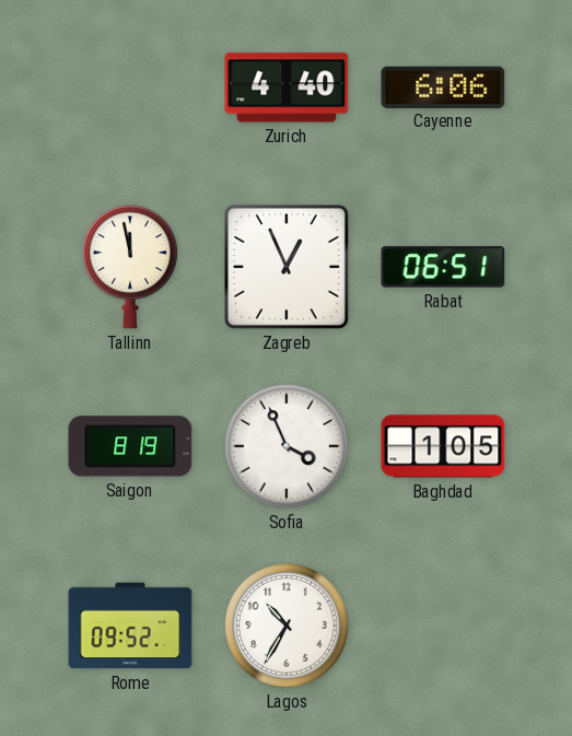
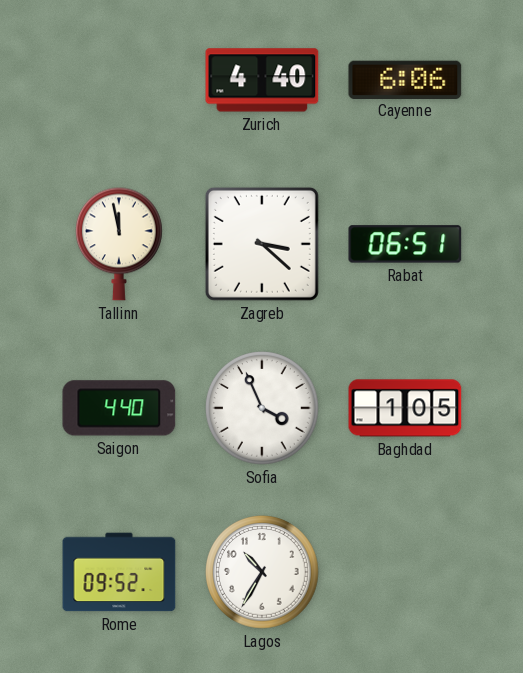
Zagreb: 12:56 -> 3:22
Saigon: 8:19 -> 4:40
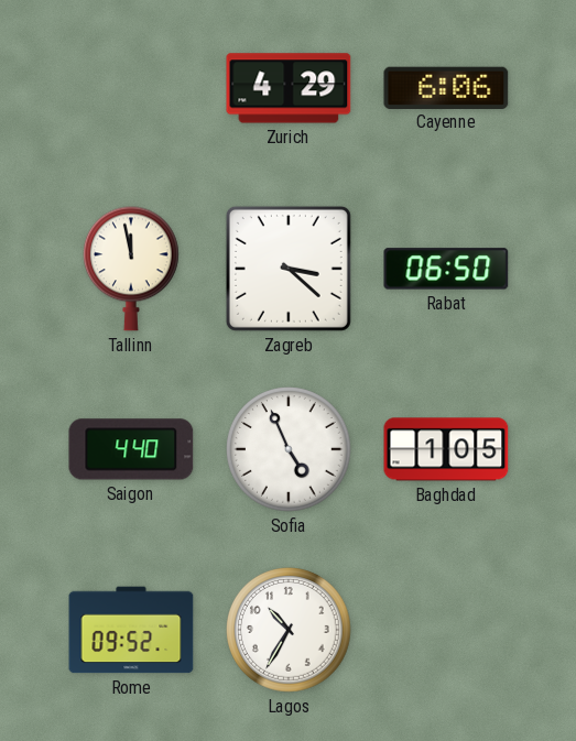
Zurich: 4:40 -> 4:29
Rabat: 06:51 -> 06:50
Sofia: 3:56 -> 4:56
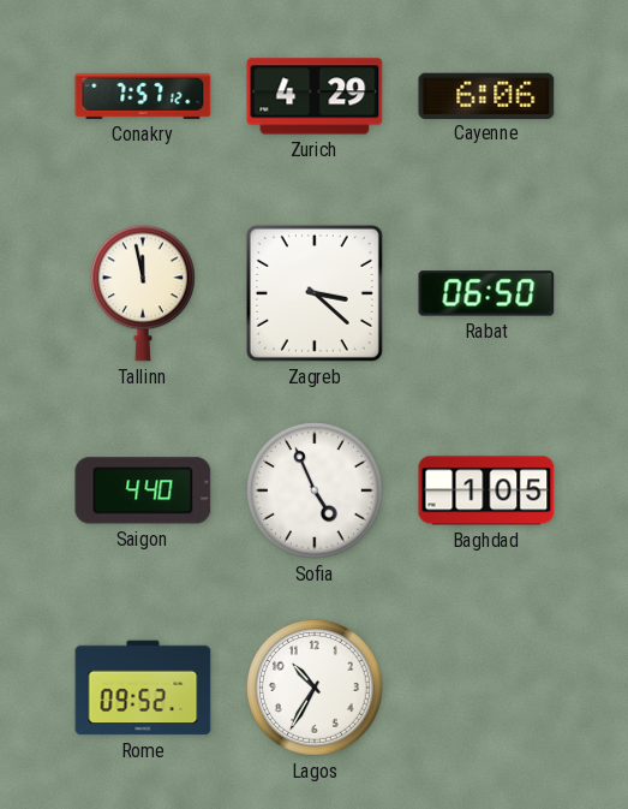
Conakry: none -> 7:57
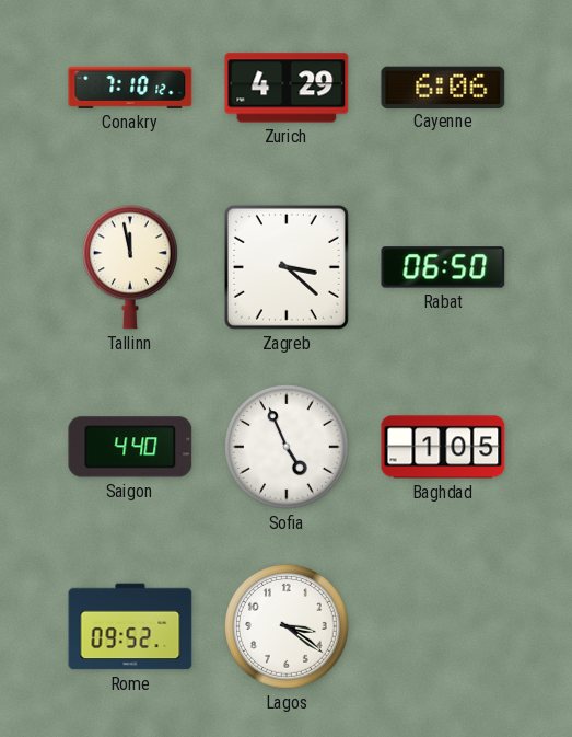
Conakry: 7:57 -> 7:10
Lagos: 10:35 -> 3:21
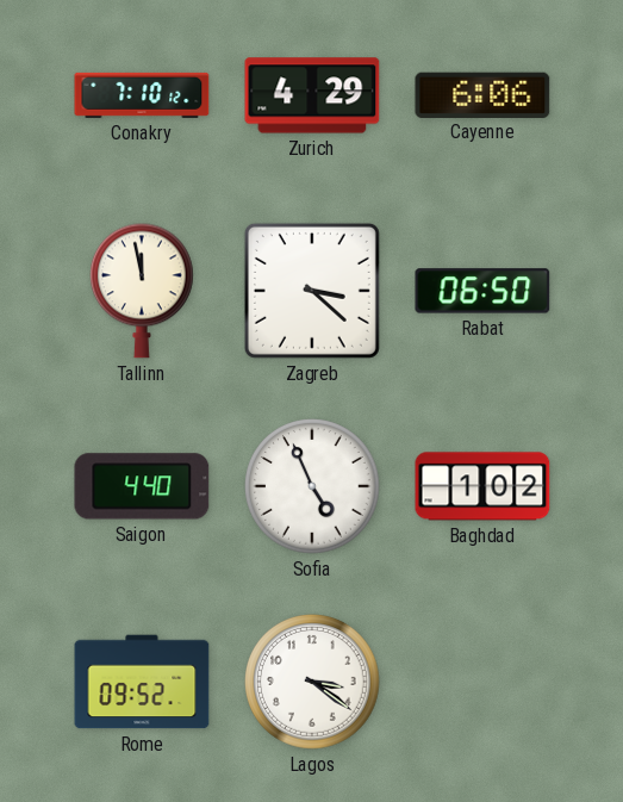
Baghdad: 1:05 -> 1:02
